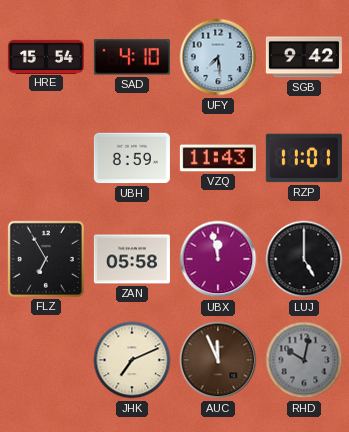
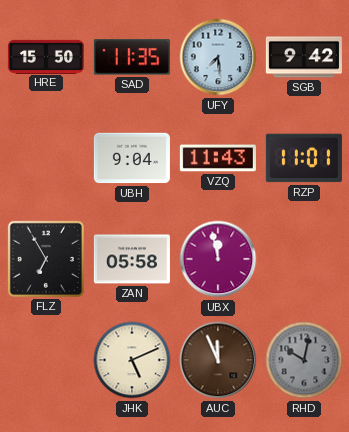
HRE: 15:54 -> 15:50
SAD: 4:10 -> 11:35
UBH: 8:59 -> 9:04
LUJ: 5:00 -> none
JHK: 7:11 -> 5:11
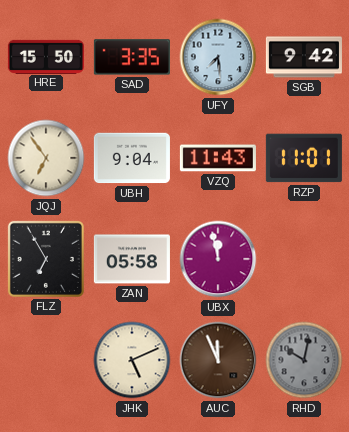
SAD: 11:35 -> 3:35
JQJ: none -> 6:54
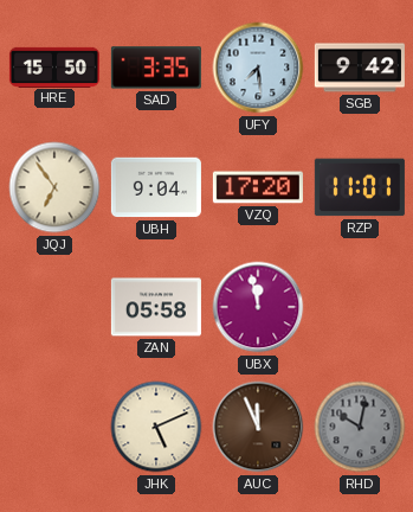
VZQ: 11:43 -> 17:20
FLZ: 6:55 -> none
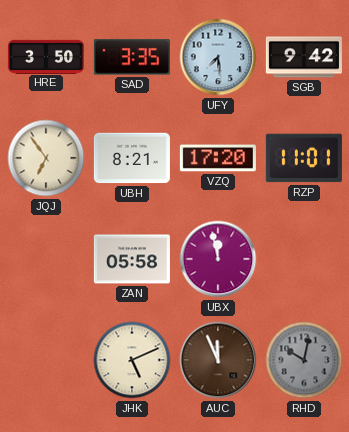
HRE: 15:50 -> 3:50
UBH: 9:04 -> 8:21
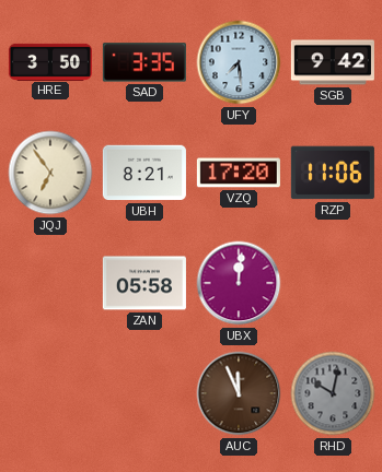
RZP: 11:01 -> 11:06
UBX: 11:58 -> 12:01
JHK: 5:11 -> none
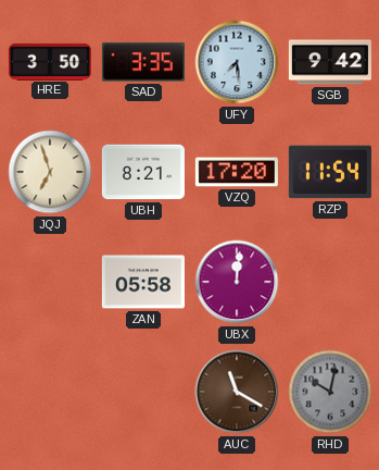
JQJ: 6:54 -> 6:57
RZP: 11:06 -> 11:54
AUC: 11:56 -> 11:20
